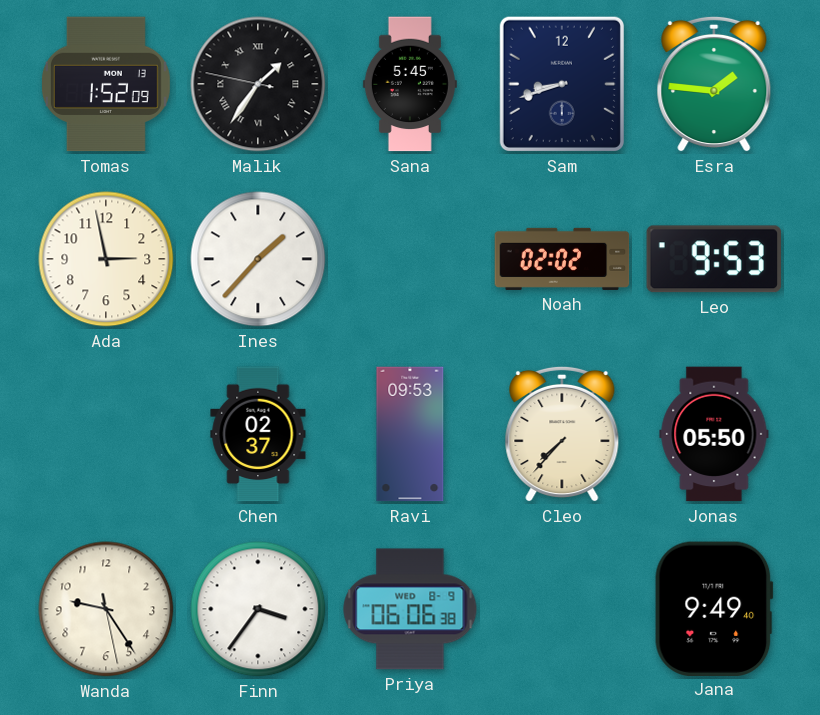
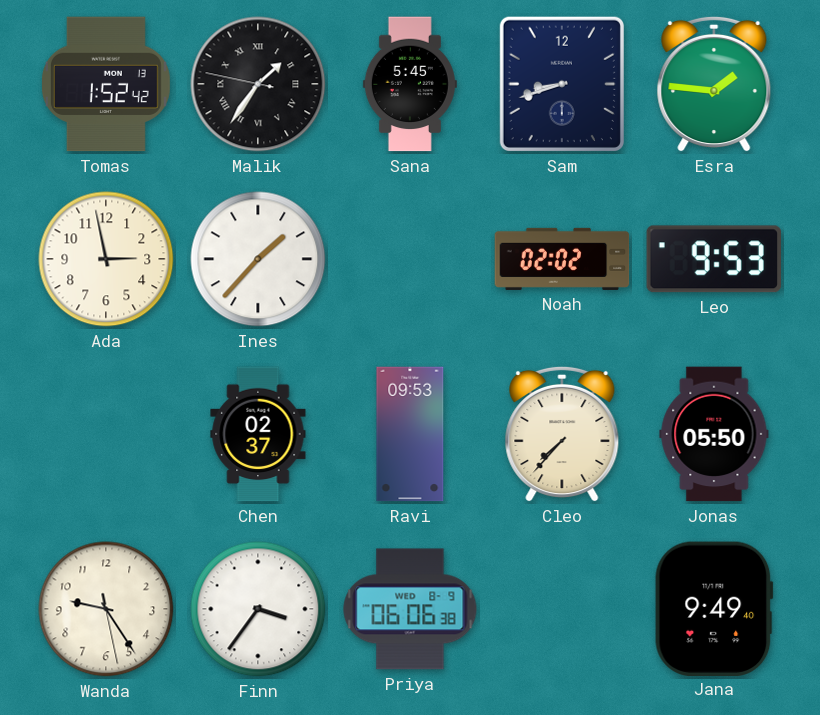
Tomas: 1:52:09 -> 1:52:42
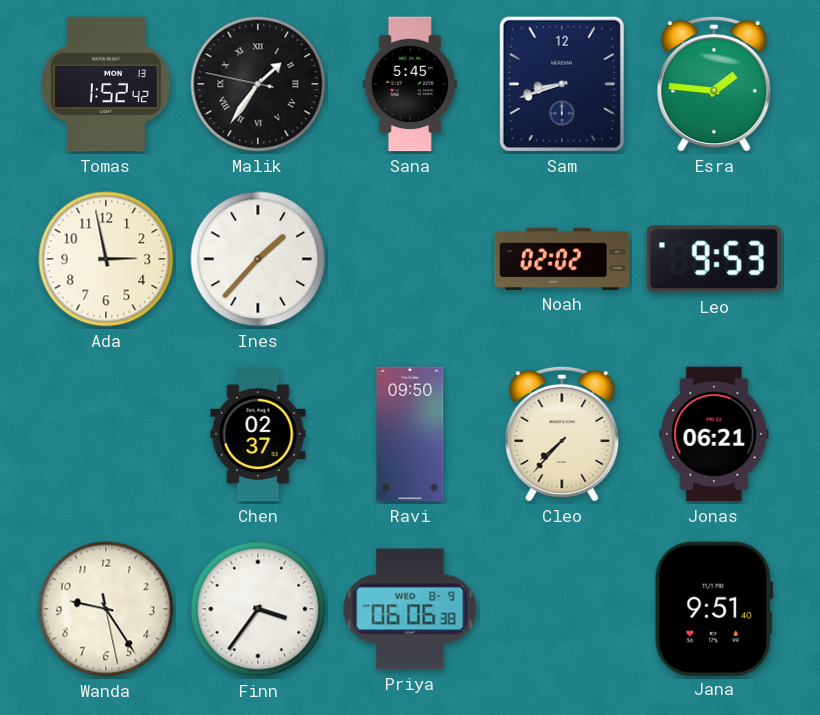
Ravi: 09:53 -> 09:50
Jonas: 05:50 -> 06:21
Jana: 9:49 -> 9:51
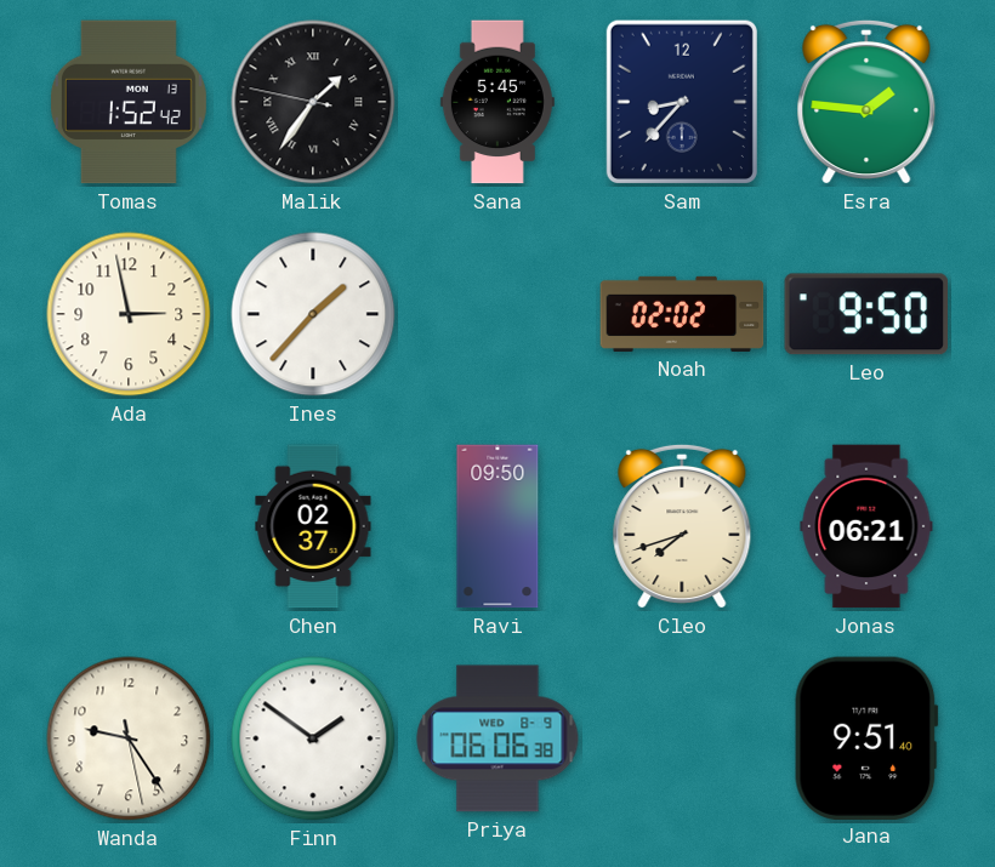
Sam: 8:42 -> 8:37
Leo: 9:53 -> 9:50
Cleo: 7:37 -> 7:42
Finn: 3:36 -> 1:51
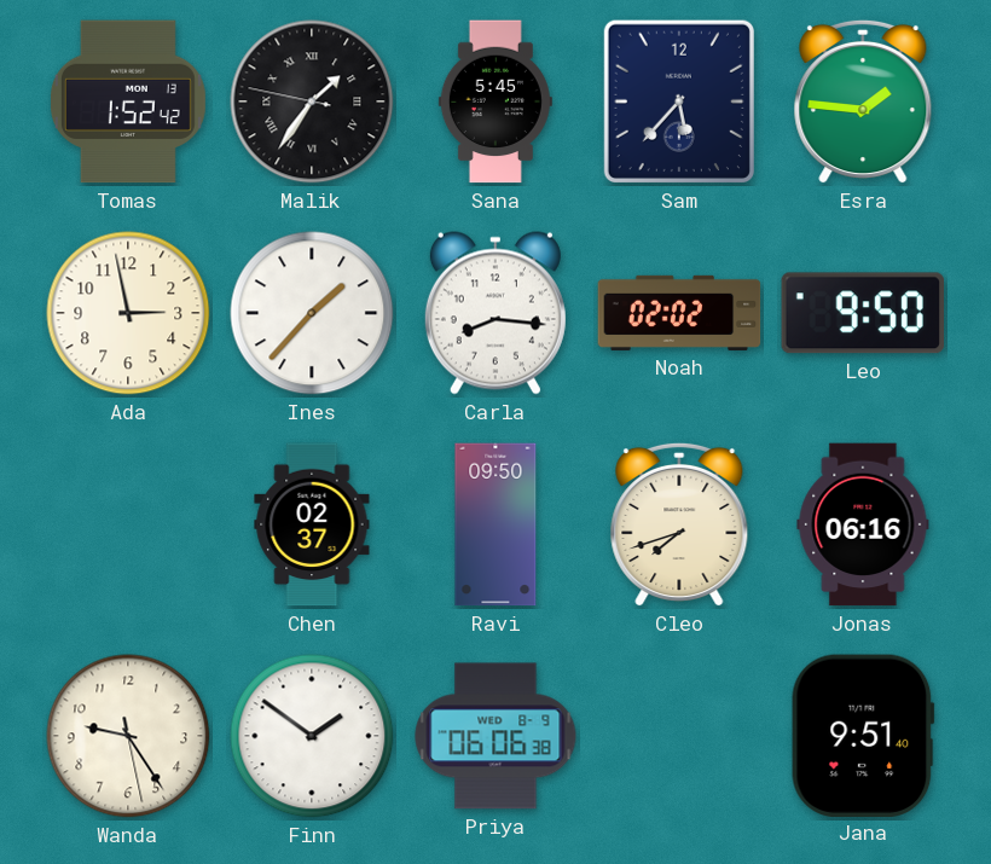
Sam: 8:37 -> 5:37
Carla: none -> 8:16
Jonas: 06:21 -> 06:16
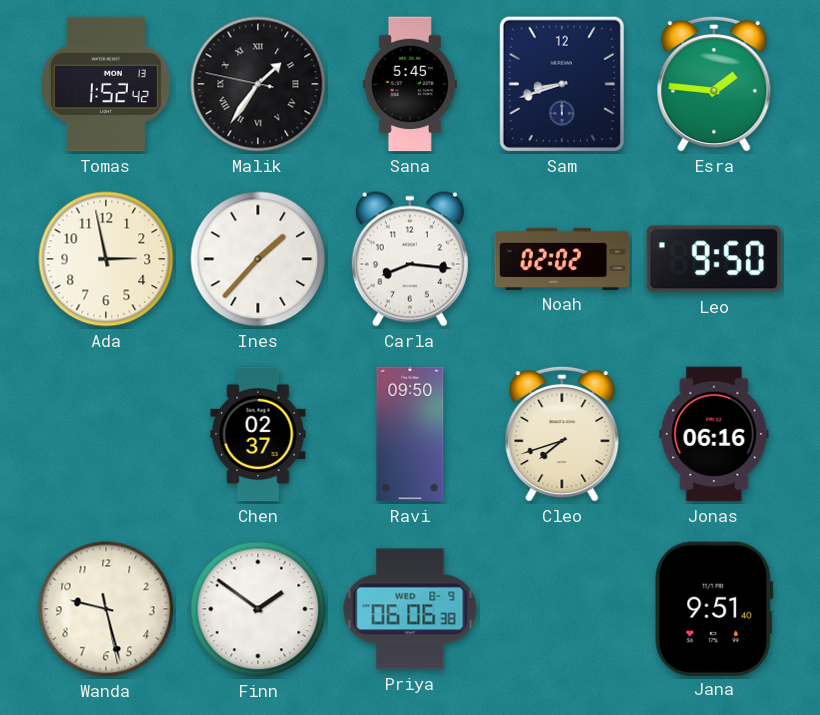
Sam: 5:37 -> 8:42
Wanda: 9:24 -> 9:27
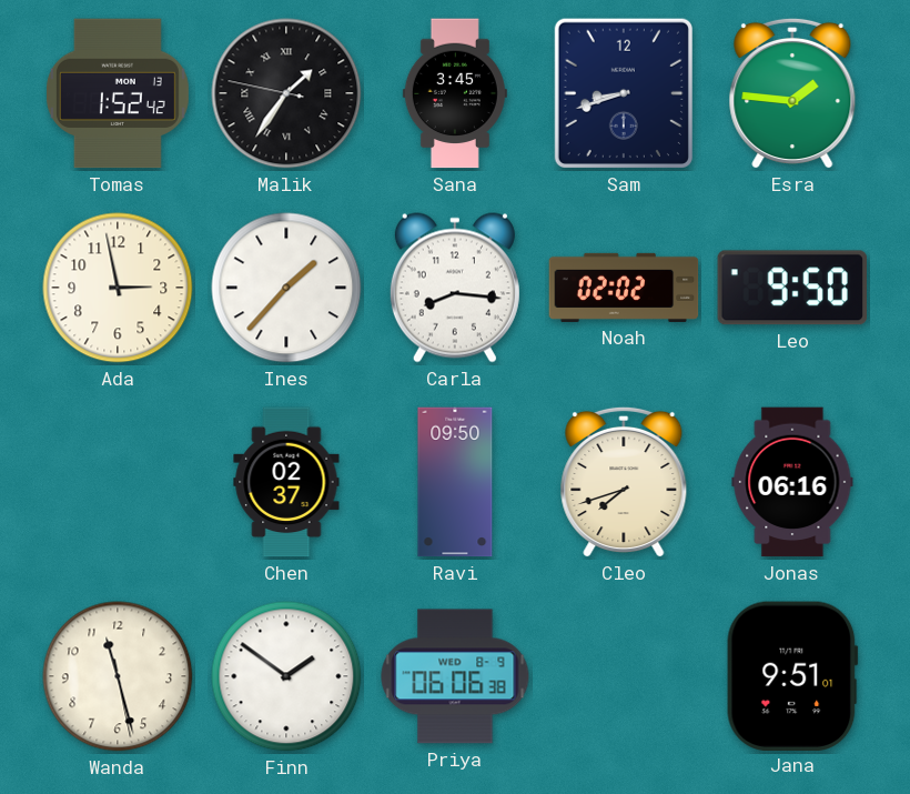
Sana: 5:45 -> 3:45
Wanda: 9:27 -> 11:27
Jana: 9:51:40 -> 9:51:01
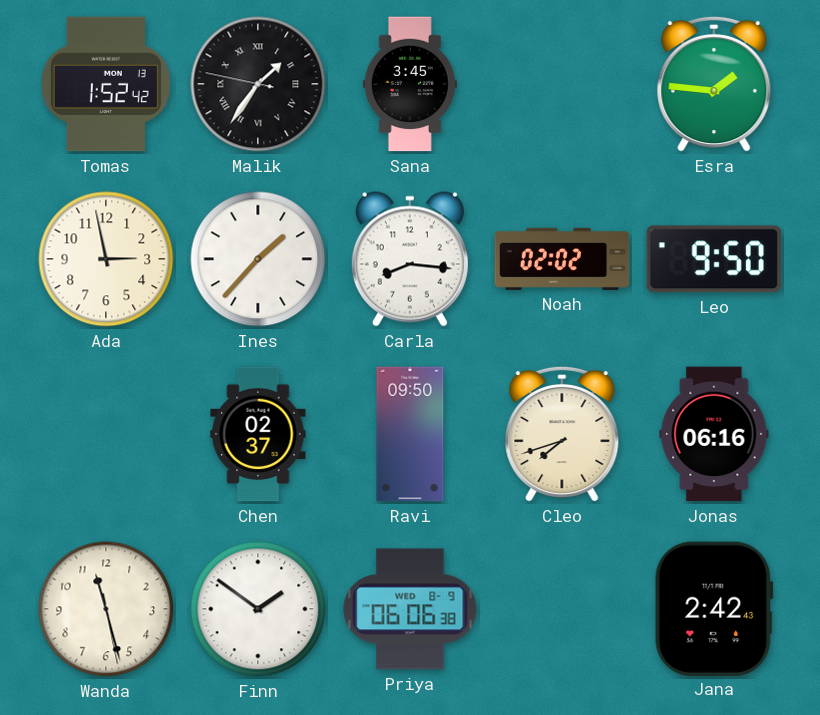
Sam: 8:42 -> none
Jana: 9:51 -> 2:42
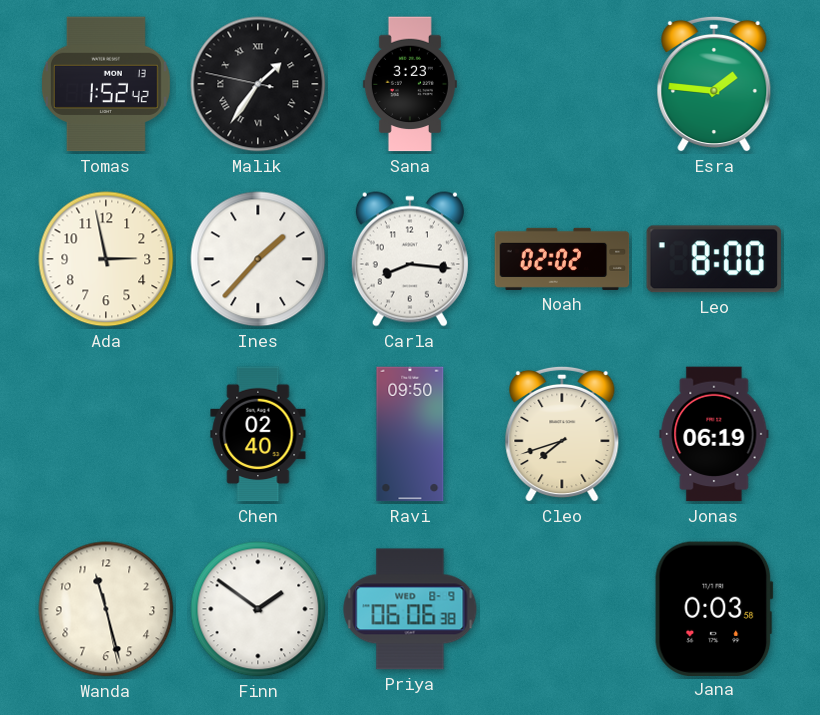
Sana: 3:45 -> 3:23
Leo: 9:50 -> 8:00
Chen: 02:37 -> 02:40
Jonas: 06:16 -> 06:19
Jana: 2:42 -> 0:03
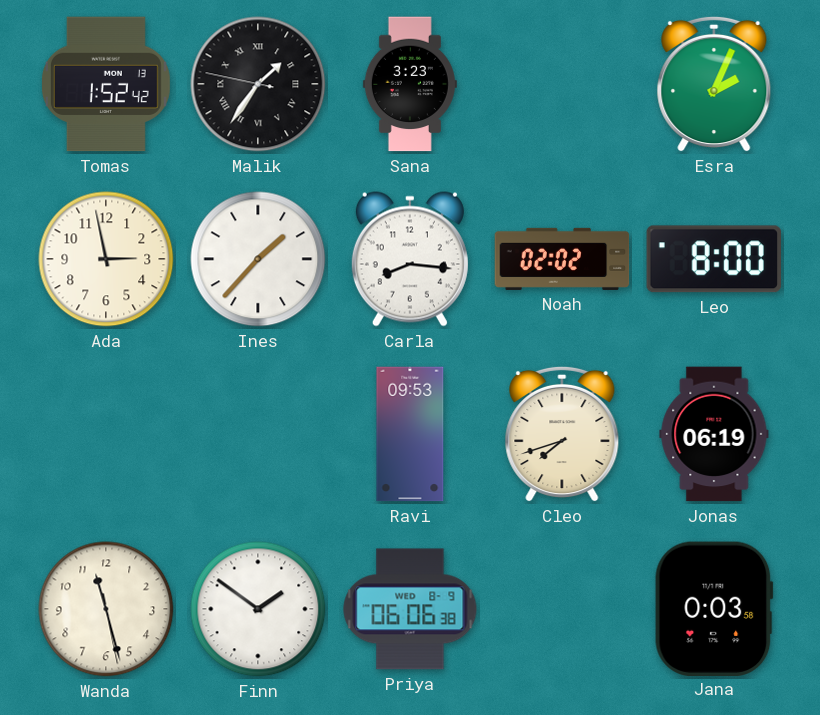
Esra: 1:46 -> 2:04
Chen: 02:40 -> none
Ravi: 09:50 -> 09:53
